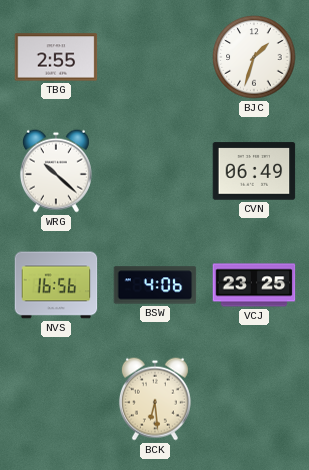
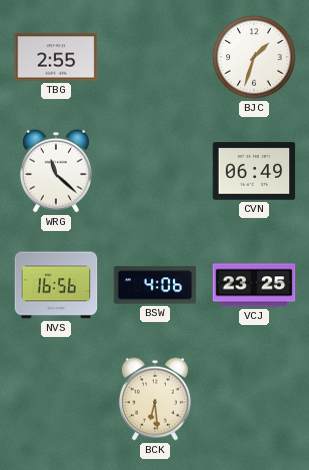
WRG: 10:22 -> 11:22
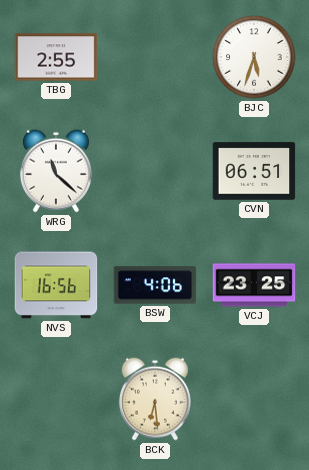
BJC: 1:33 -> 5:33
CVN: 06:49 -> 06:51
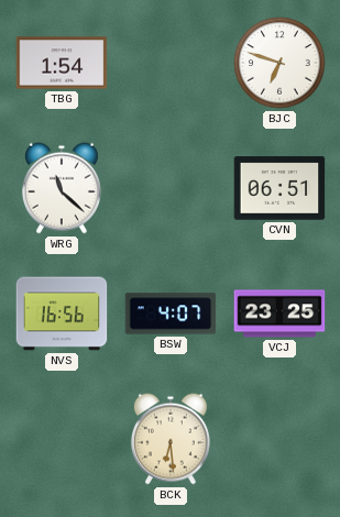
TBG: 2:55 -> 1:54
BJC: 5:33 -> 6:48
BSW: 4:06 -> 4:07
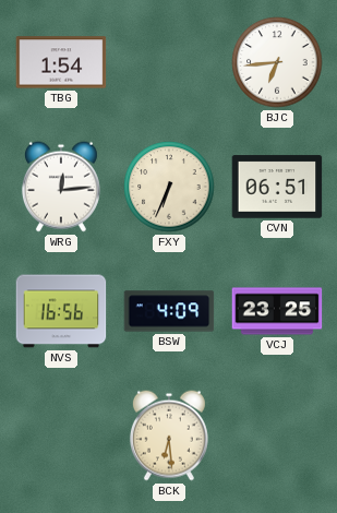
BJC: 6:48 -> 6:44
WRG: 11:22 -> 12:14
FXY: none -> 6:34
BSW: 4:07 -> 4:09
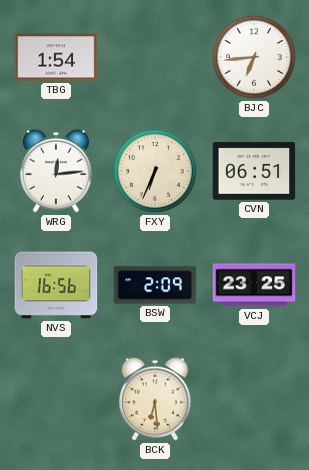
BSW: 4:09 -> 2:09
